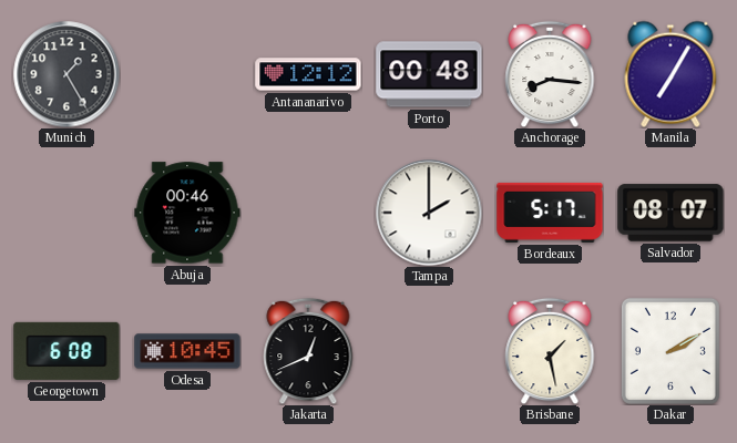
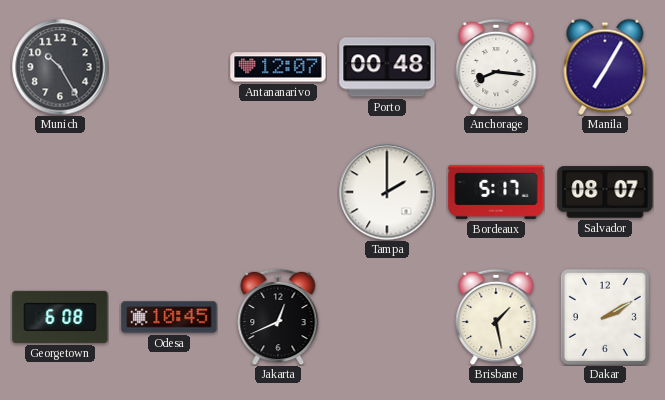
Munich: 1:25 -> 10:25
Antananarivo: 12:12 -> 12:07
Abuja: 00:46 -> none
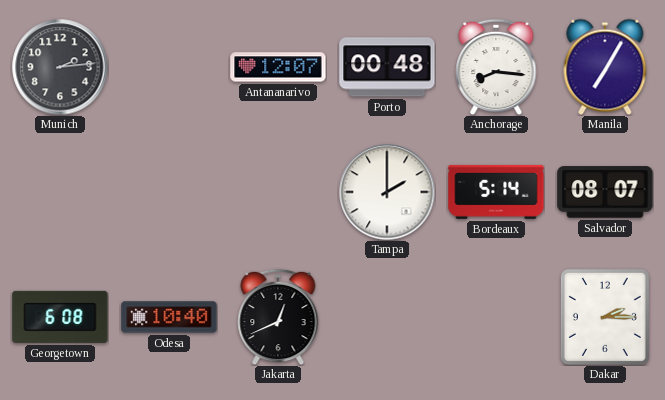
Munich: 10:25 -> 2:14
Bordeaux: 5:17 -> 5:14
Odesa: 10:45 -> 10:40
Brisbane: 1:28 -> none
Dakar: 2:10 -> 2:15
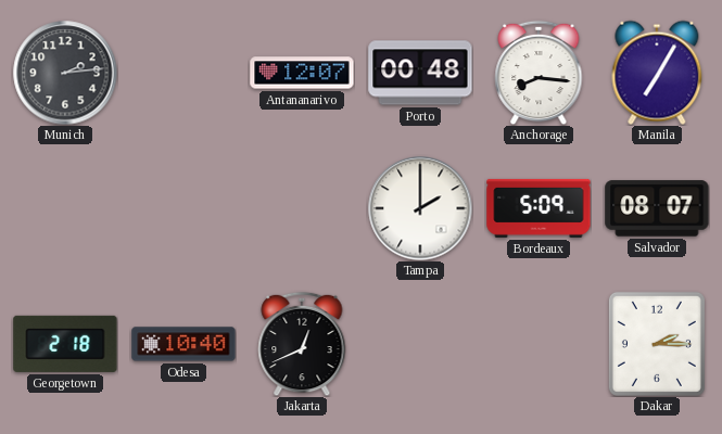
Bordeaux: 5:14 -> 5:09
Georgetown: 6:08 -> 2:18
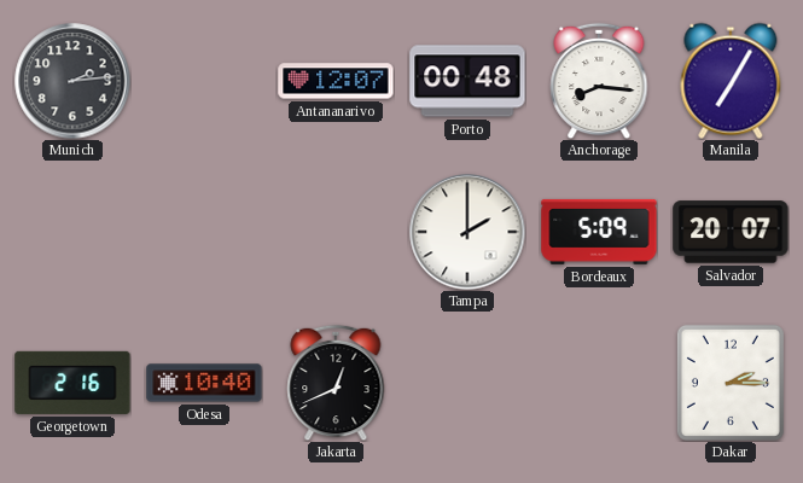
Salvador: 08:07 -> 20:07
Georgetown: 2:18 -> 2:16
